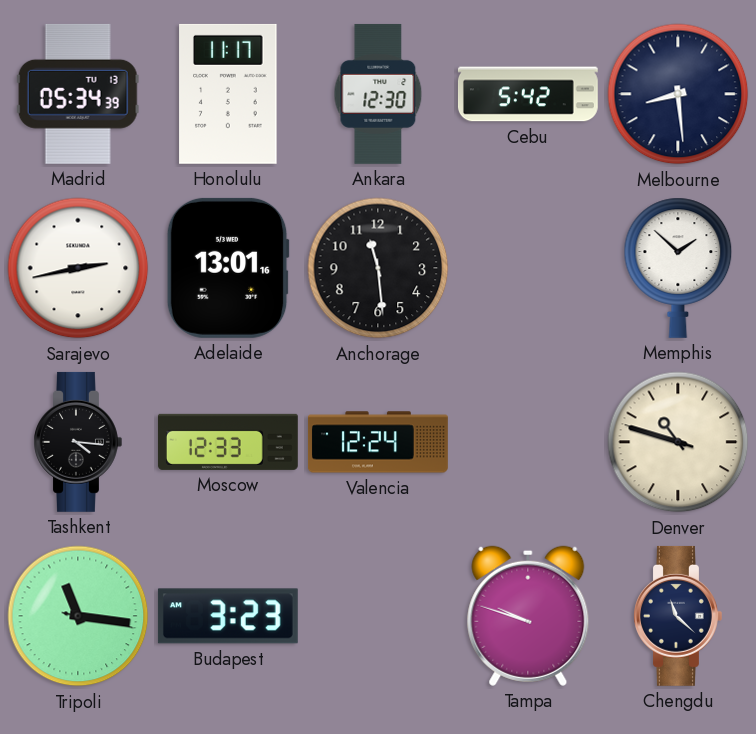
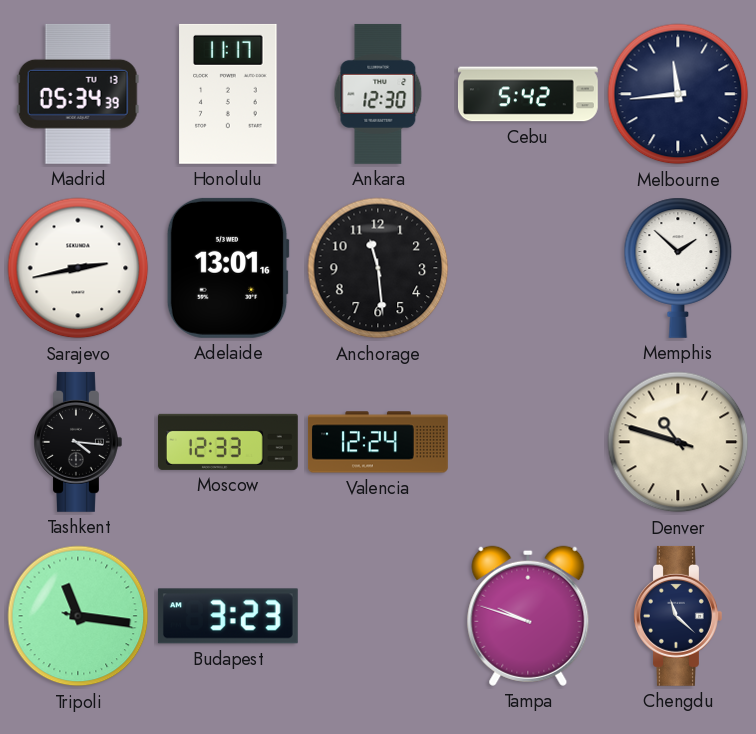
Melbourne: 8:29 -> 11:44
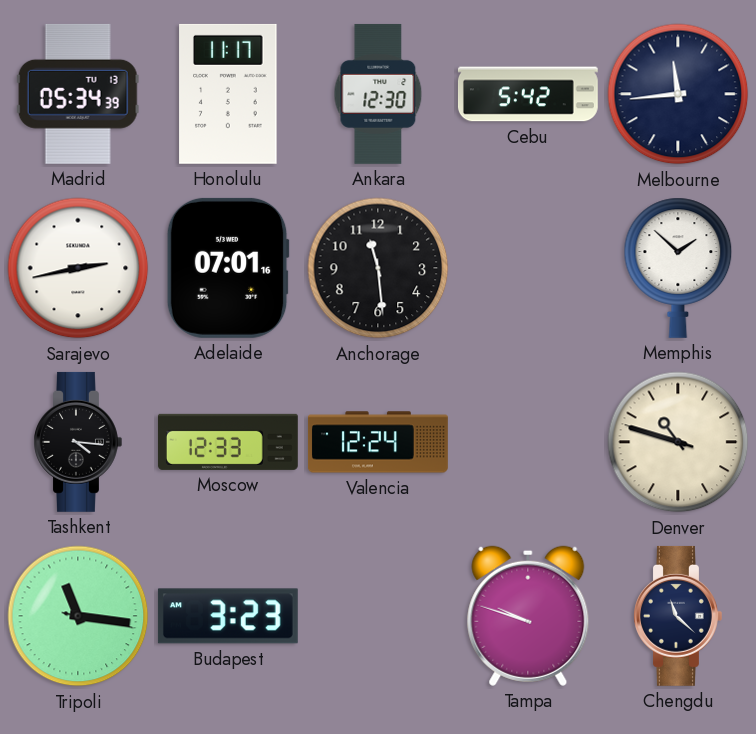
Adelaide: 13:01 -> 07:01
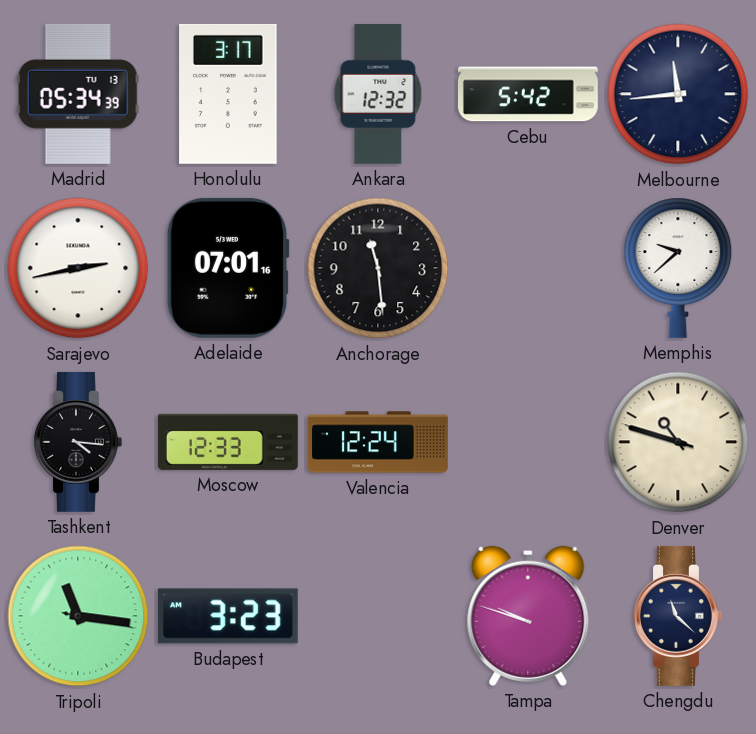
Honolulu: 11:17 -> 3:17
Ankara: 12:30 -> 12:32
Memphis: 1:52 -> 9:38
